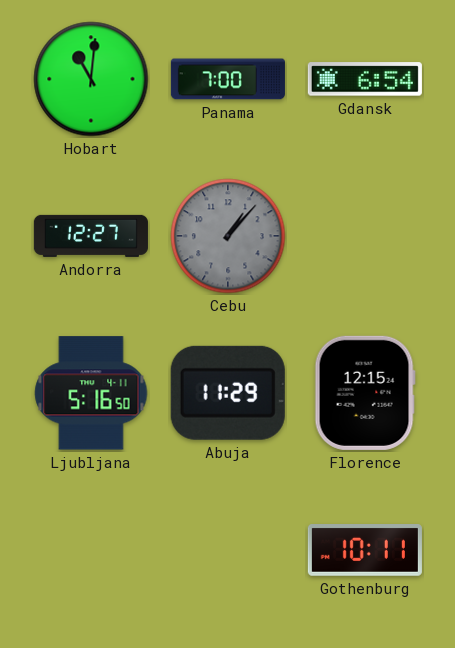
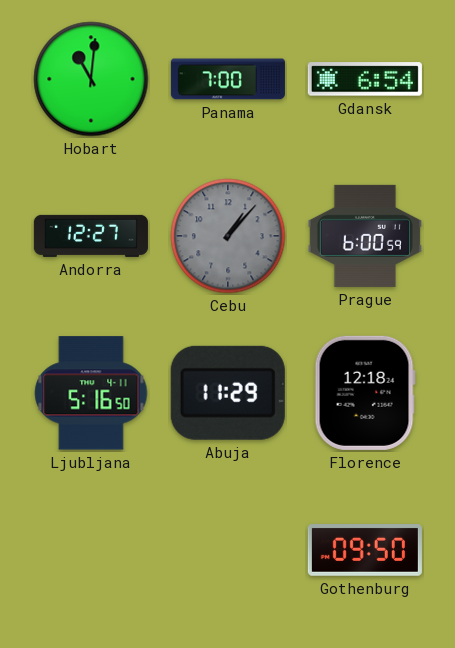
Prague: none -> 6:00
Florence: 12:15 -> 12:18
Gothenburg: 10:11 -> 09:50
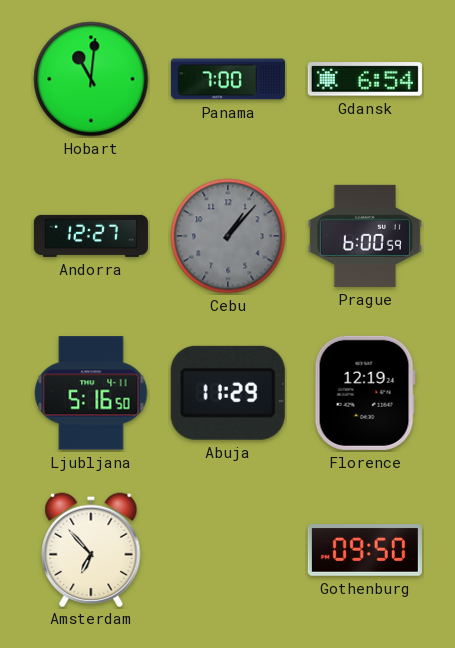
Florence: 12:18 -> 12:19
Amsterdam: none -> 6:53
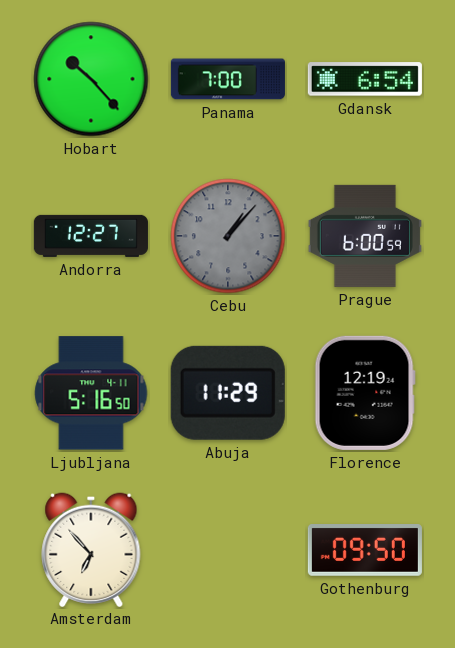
Hobart: 11:01 -> 10:23
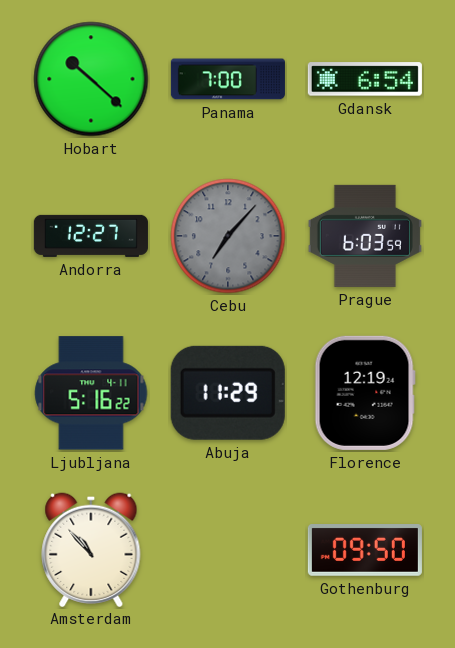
Hobart: 10:23 -> 10:22
Cebu: 1:07 -> 7:07
Prague: 6:00 -> 6:03
Ljubljana: 5:16:50 -> 5:16:22
Amsterdam: 6:53 -> 10:53
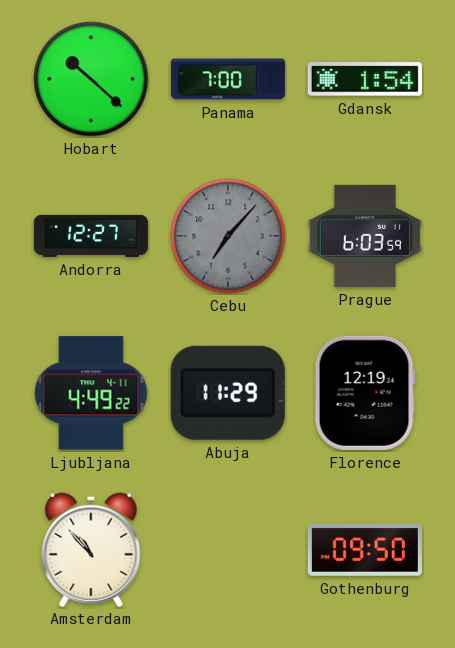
Gdansk: 6:54 -> 1:54
Ljubljana: 5:16 -> 4:49
